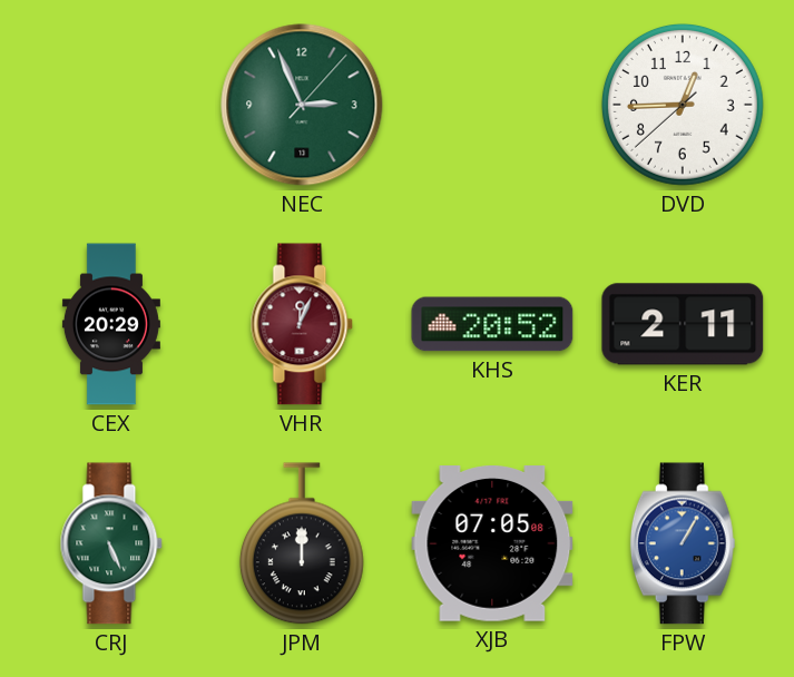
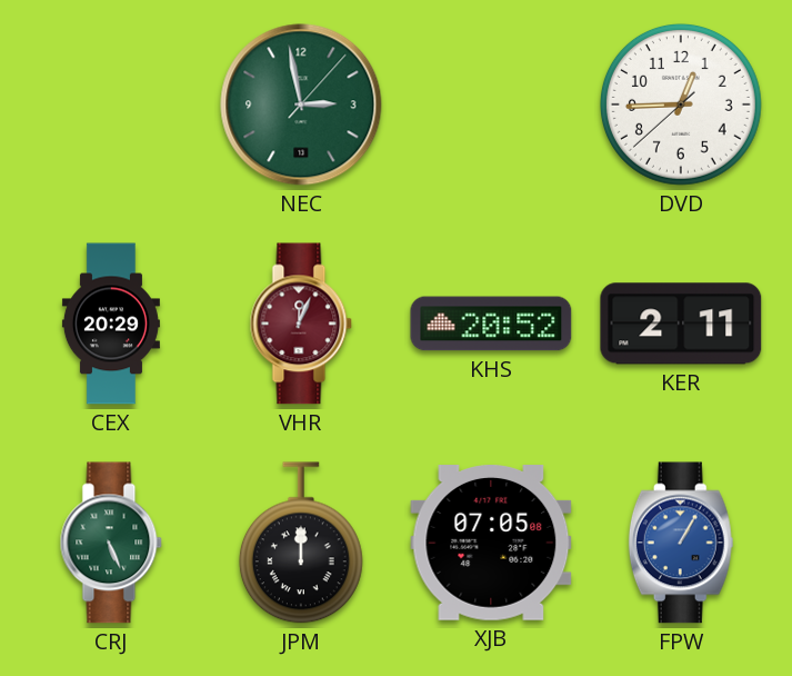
NEC: 2:56 -> 2:58
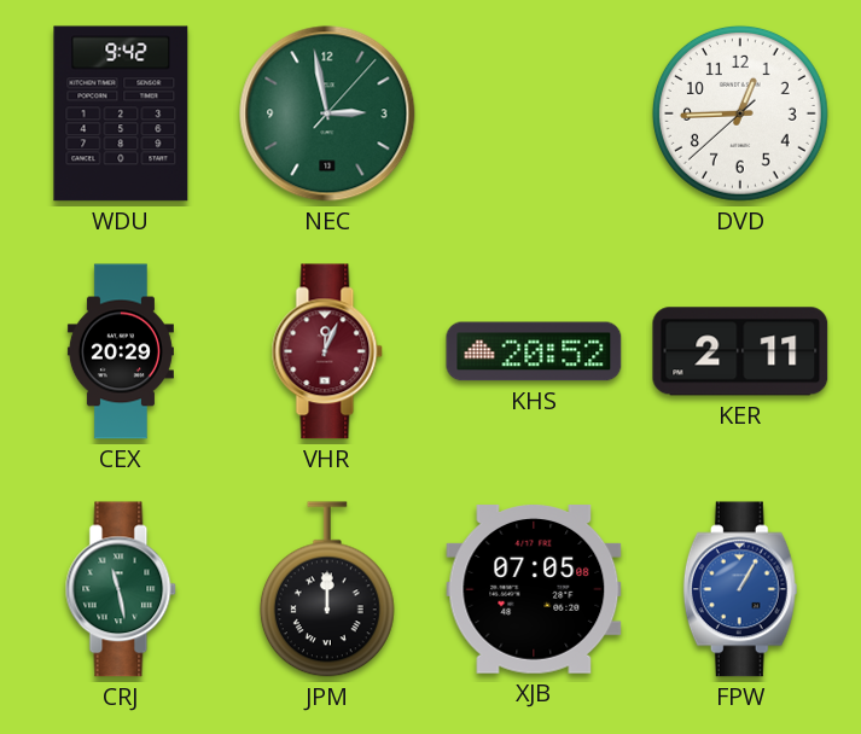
WDU: none -> 9:42
CRJ: 5:26 -> 11:28
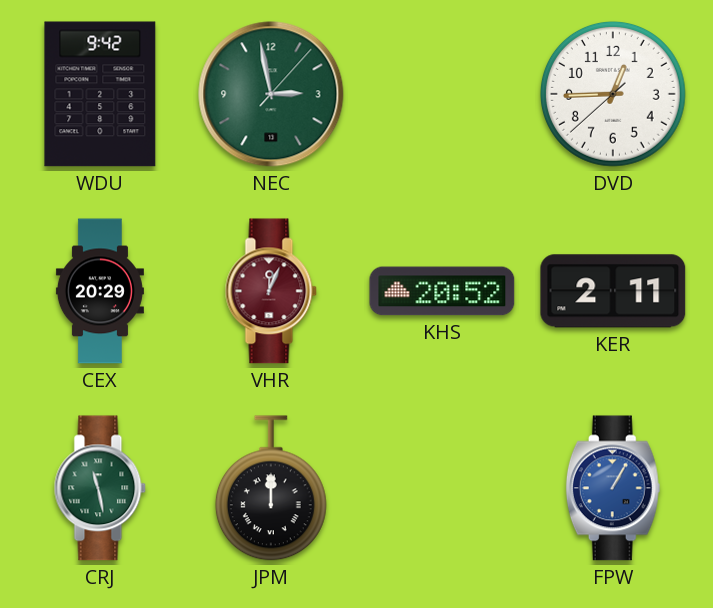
XJB: 07:05 -> none
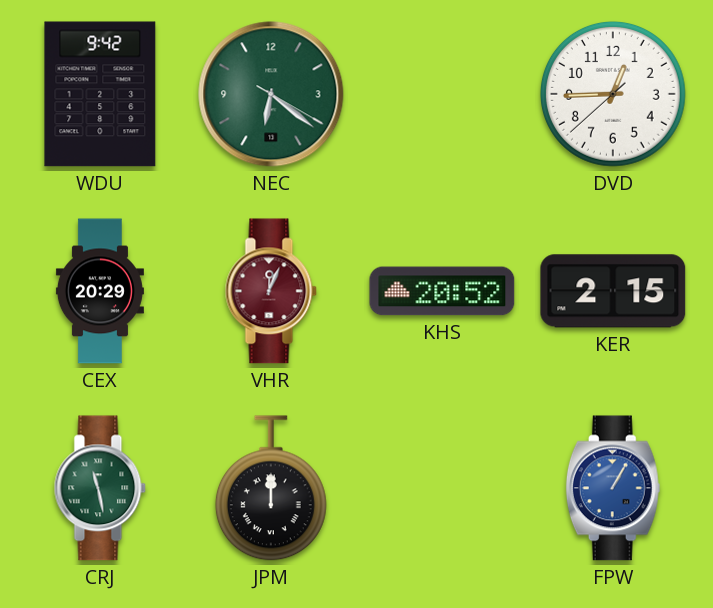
NEC: 2:58 -> 6:21
KER: 2:11 -> 2:15
